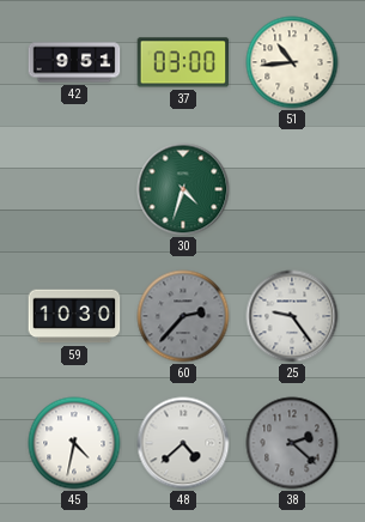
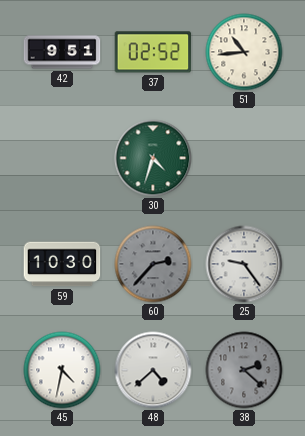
37: 03:00 -> 02:52
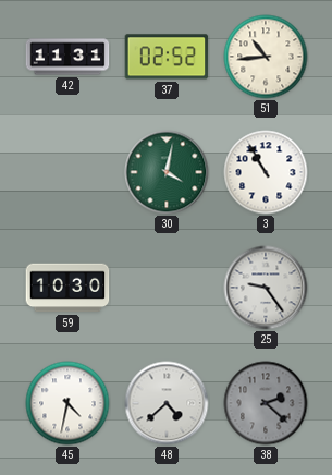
42: 9:51 -> 11:31
30: 4:33 -> 4:02
3: none -> 10:55
60: 2:37 -> none
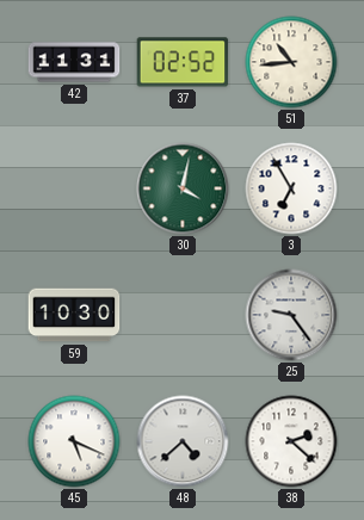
3: 10:55 -> 6:55
45: 4:32 -> 5:19
38 dial: grey -> white
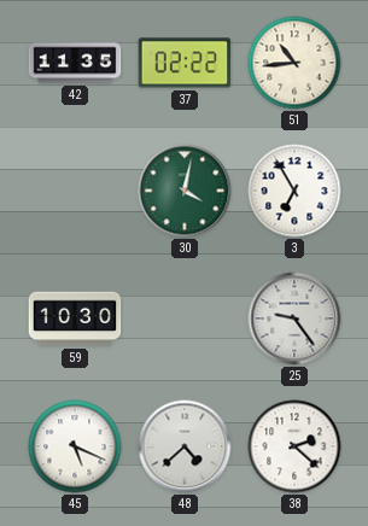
42: 11:31 -> 11:35
37: 02:52 -> 02:22
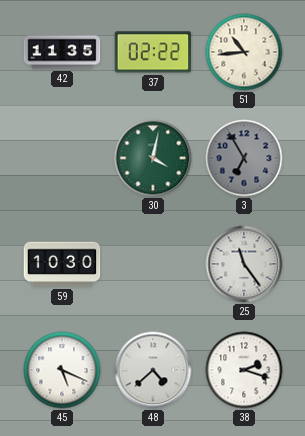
3 dial: white -> grey
25: 9:24 -> 11:24
38: 2:22 -> 2:18
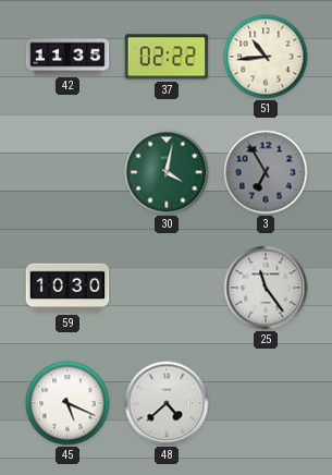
38: 2:18 -> none
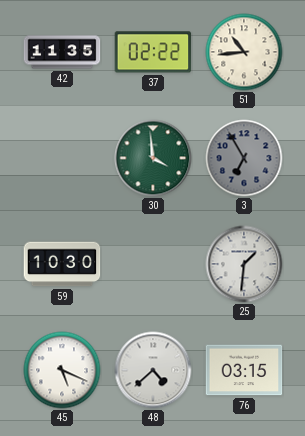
30: 4:02 -> 3:59
25: 11:24 -> 1:31
76: none -> 03:15
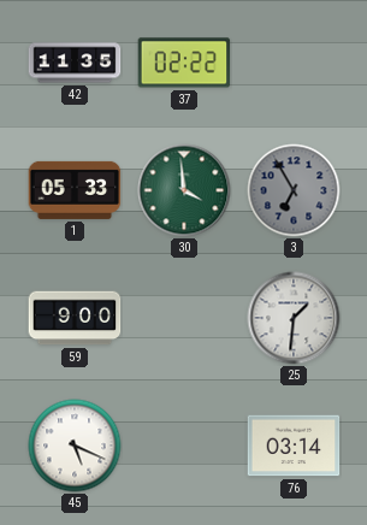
51: 10:44 -> none
1: none -> 05:33
59: 10:30 -> 9:00
48: 4:38 -> none
76: 03:15 -> 03:14
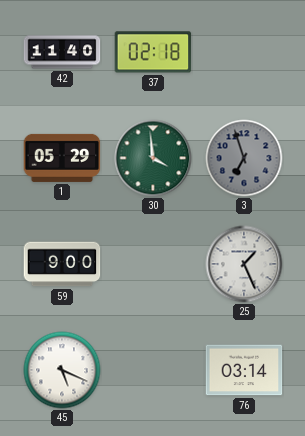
42: 11:35 -> 11:40
37: 02:22 -> 02:18
1: 05:33 -> 05:29
3: 6:55 -> 6:57
25: 1:31 -> 1:26
